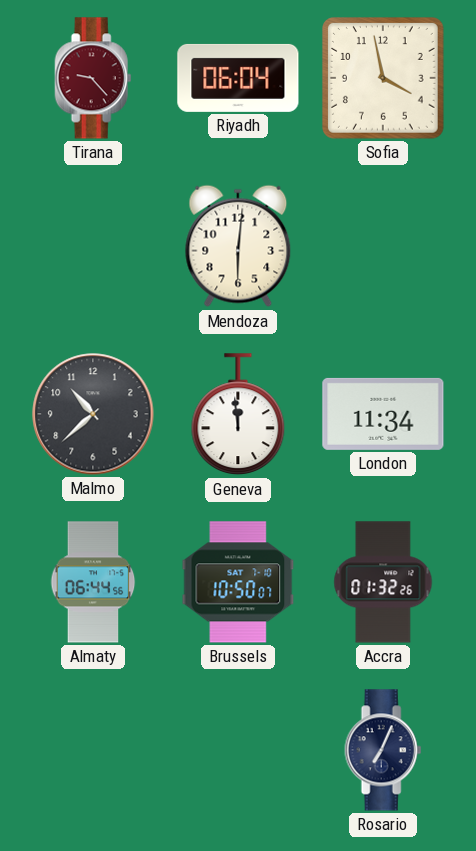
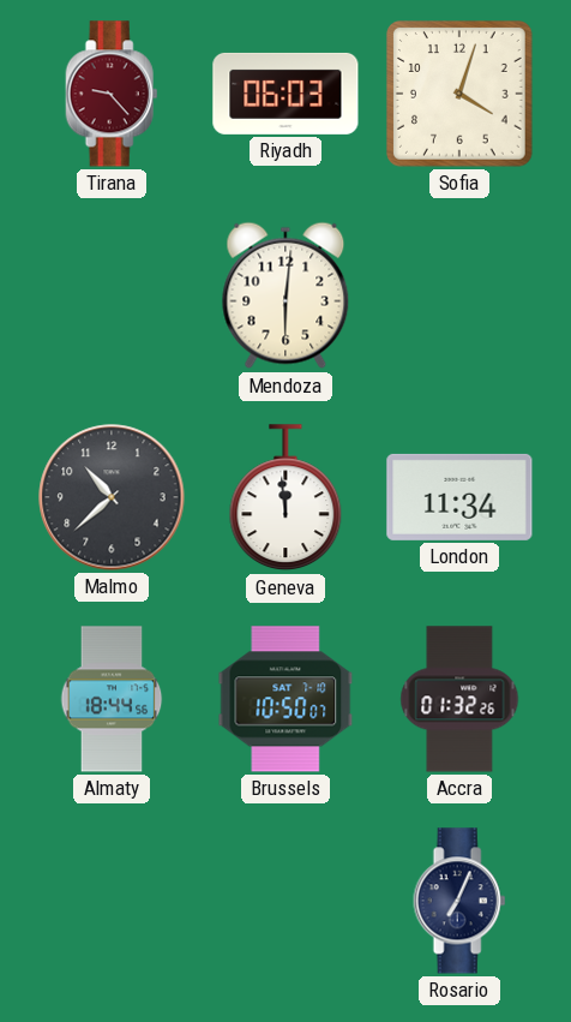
Riyadh: 06:04 -> 06:03
Sofia: 3:58 -> 4:03
Almaty: 06:44 -> 18:44
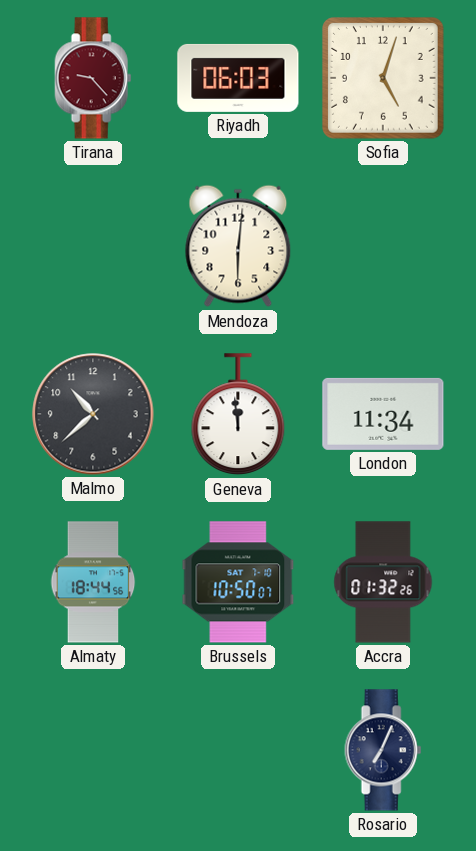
Sofia: 4:03 -> 5:03
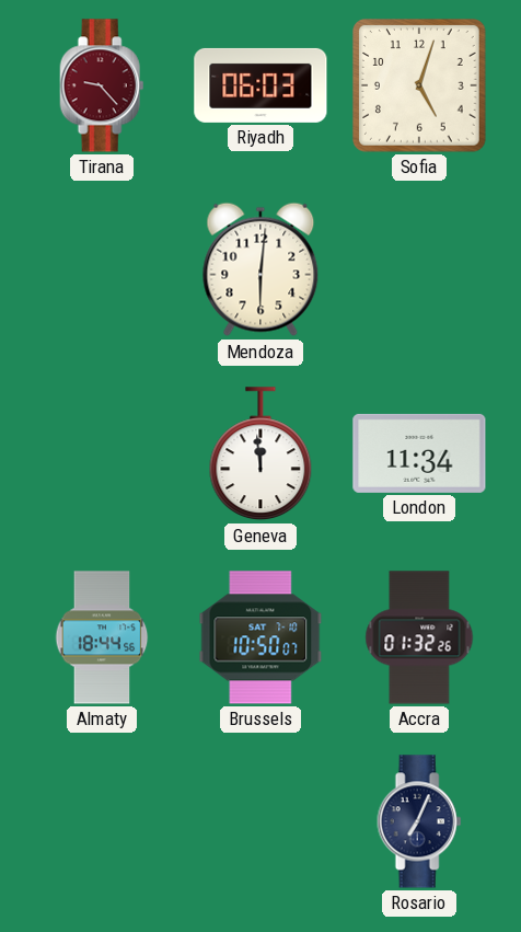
Malmo: 10:38 -> none
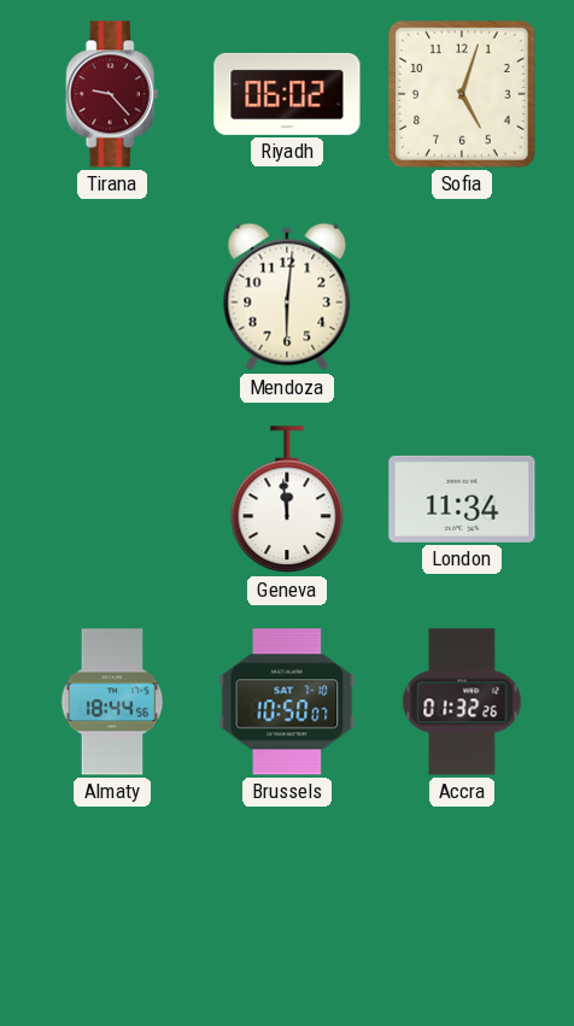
Riyadh: 06:03 -> 06:02
Rosario: 7:04 -> none
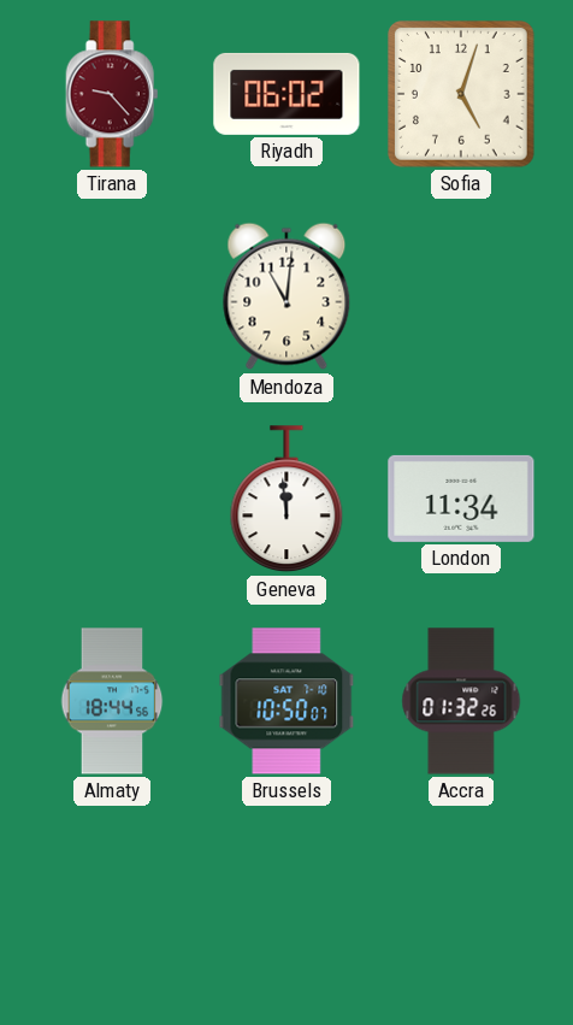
Mendoza: 6:01 -> 11:01
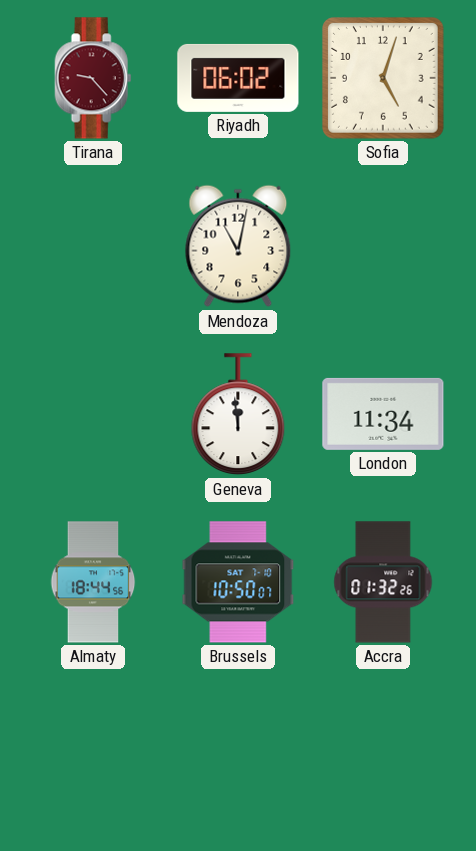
Mendoza: 11:01 -> 11:02
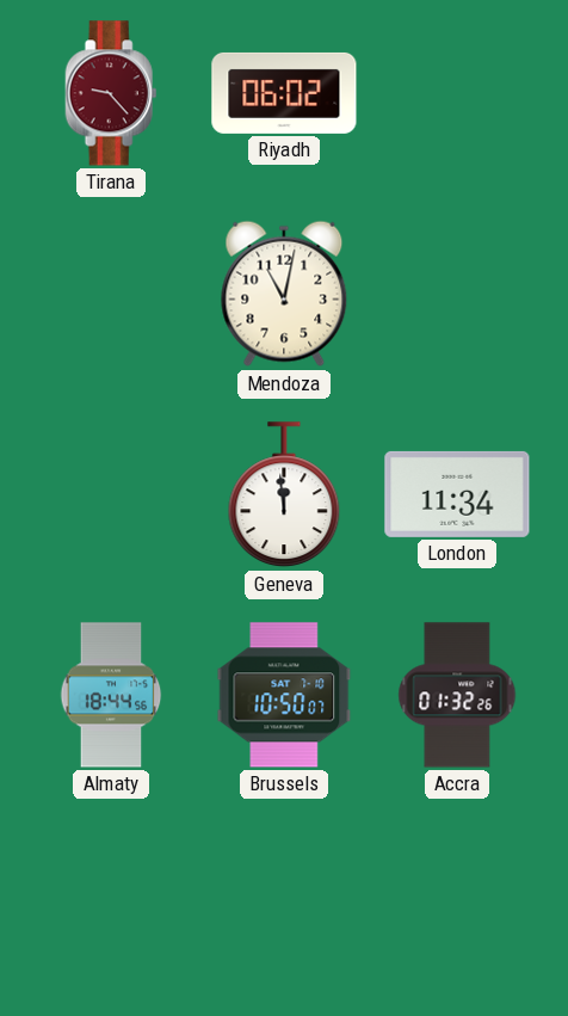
Sofia: 5:03 -> none
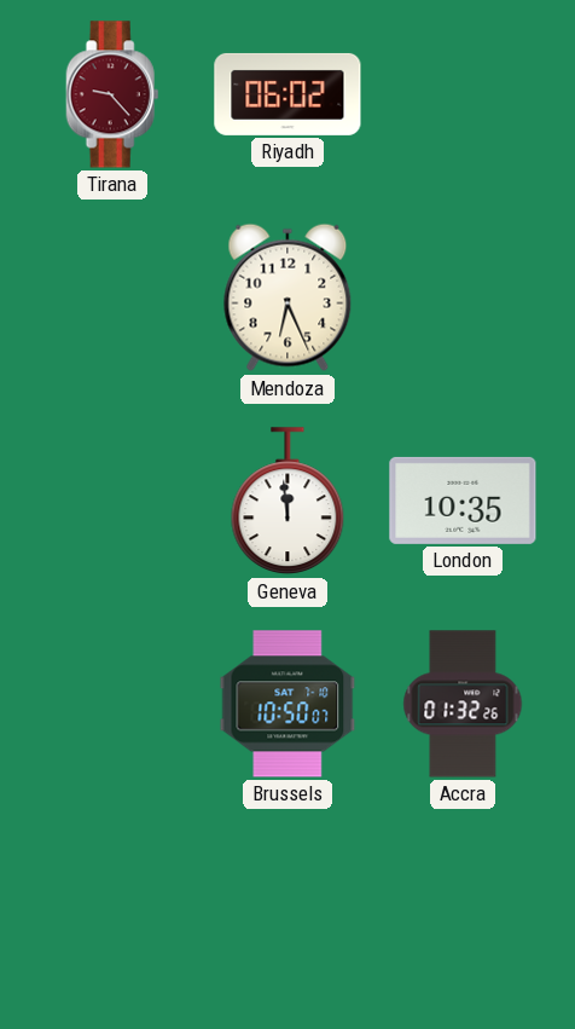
Mendoza: 11:02 -> 6:26
London: 11:34 -> 10:35
Almaty: 18:44 -> none
